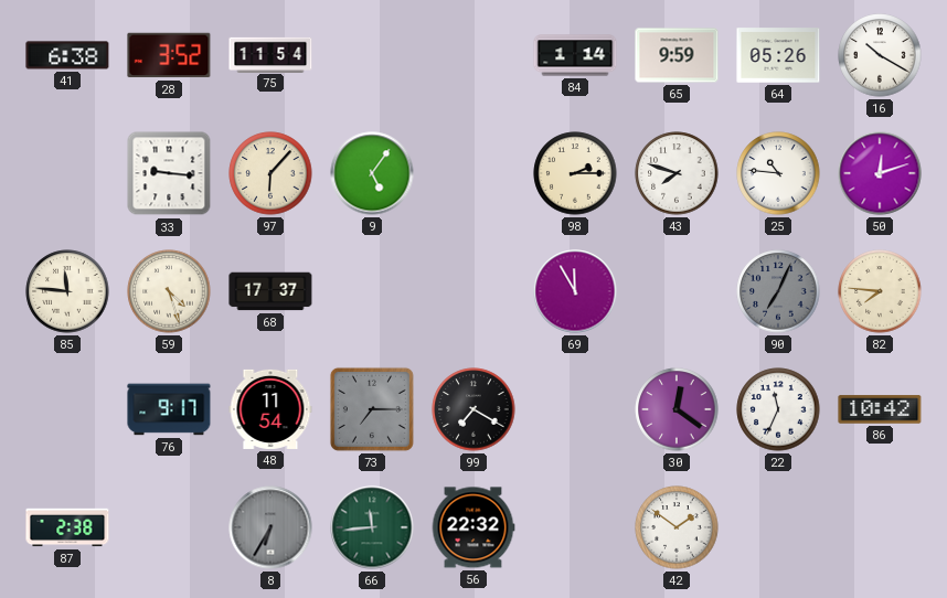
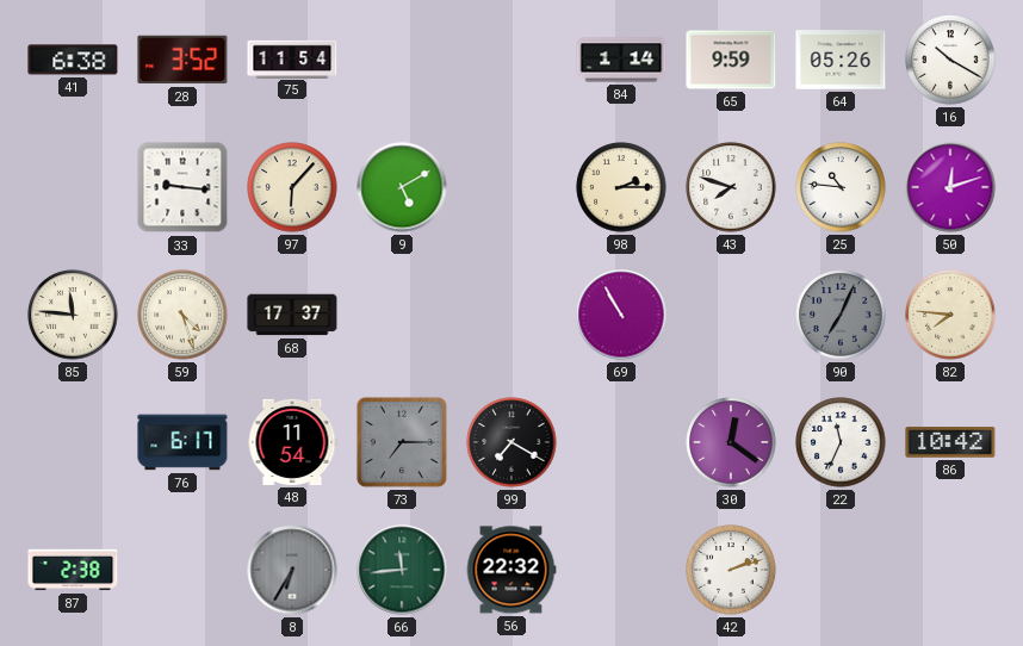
9: 5:06 -> 5:10
69: 11:55 -> 10:55
76: 9:17 -> 6:17
42: 1:51 -> 2:12
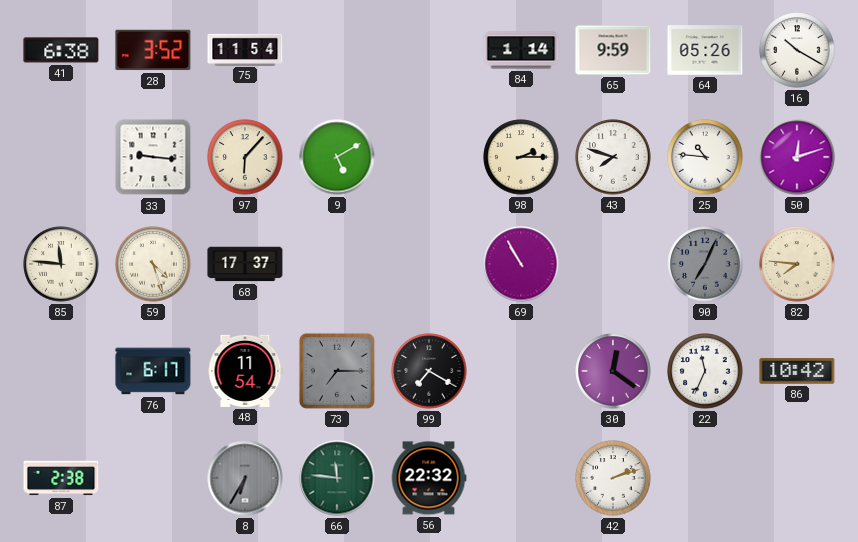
66: 11:44 -> 11:46
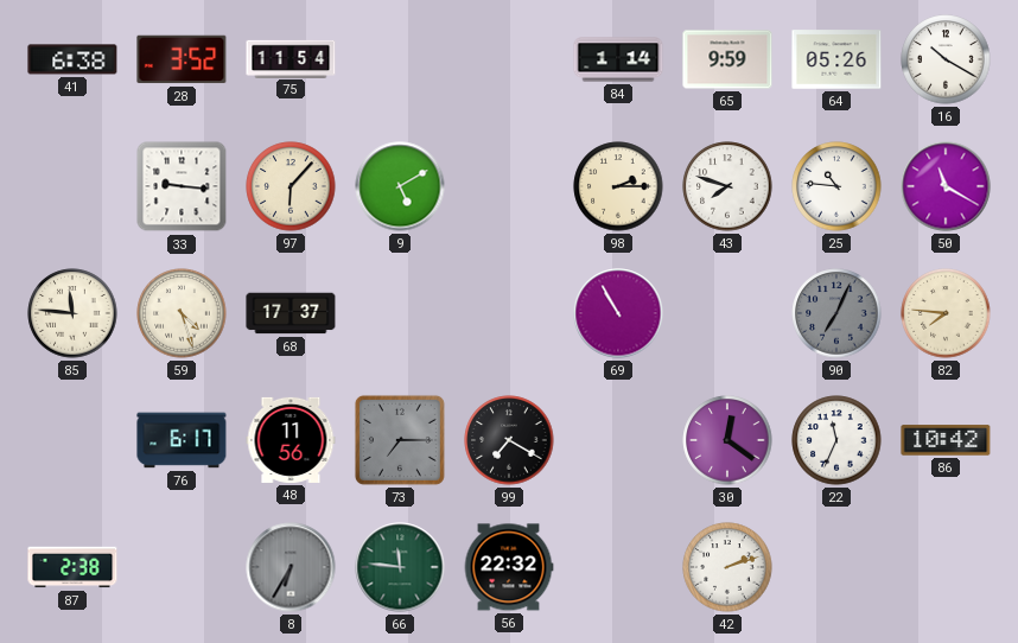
50: 12:12 -> 11:20
48: 11:54 -> 11:56
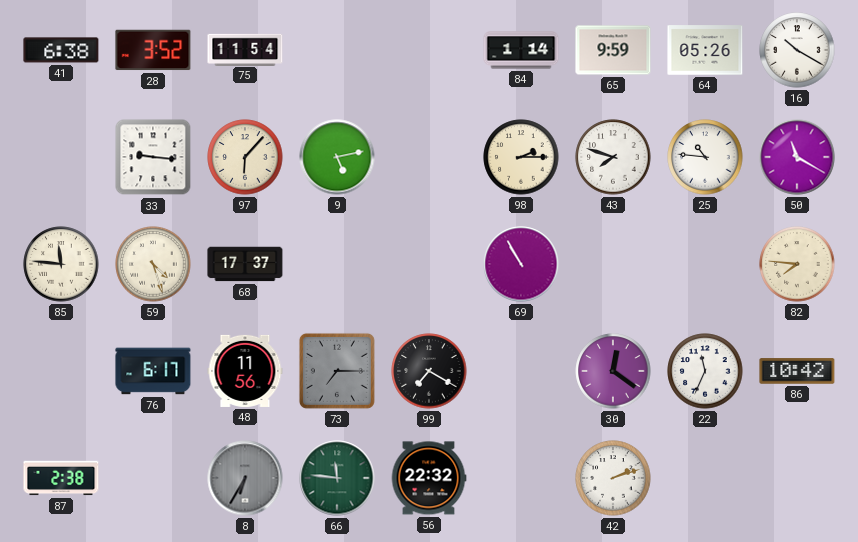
9: 5:10 -> 5:13
90: 7:04 -> none
